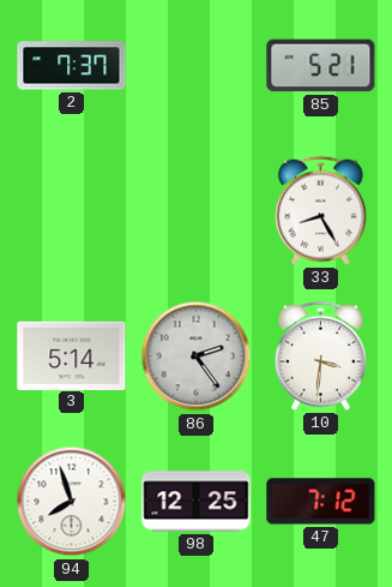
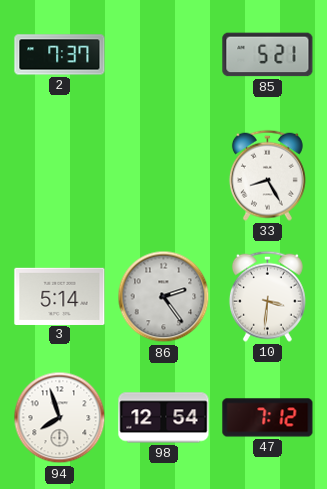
98: 12:25 -> 12:54
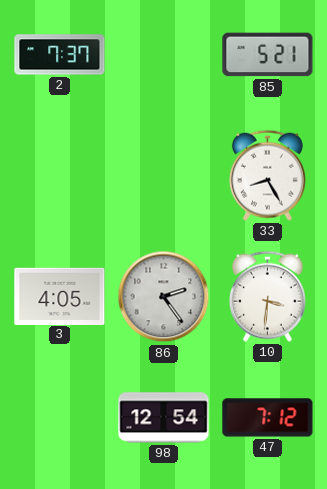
3: 5:14 -> 4:05
94: 7:57 -> none
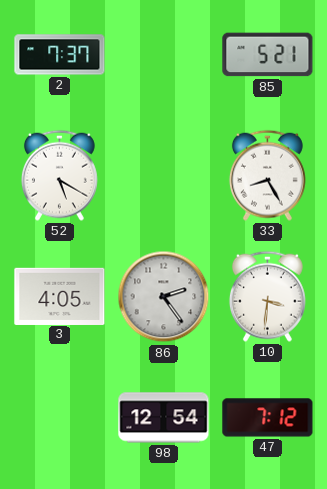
52: none -> 5:20
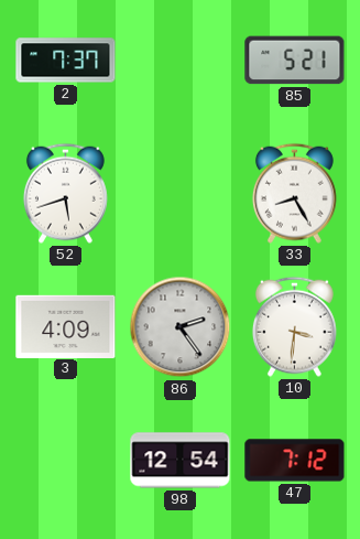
52: 5:20 -> 5:42
3: 4:05 -> 4:09
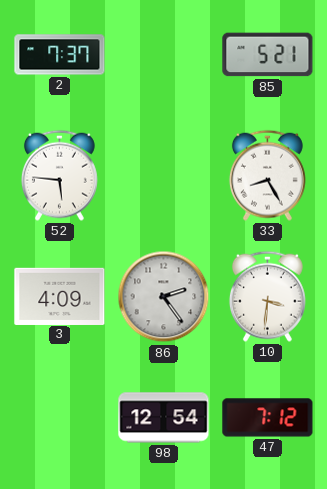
52: 5:42 -> 5:46
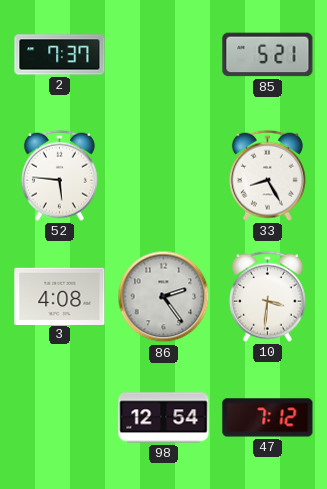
3: 4:09 -> 4:08
